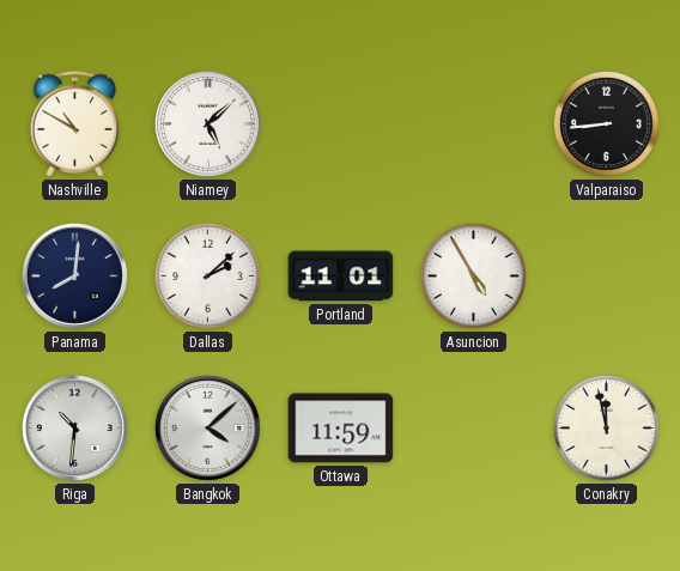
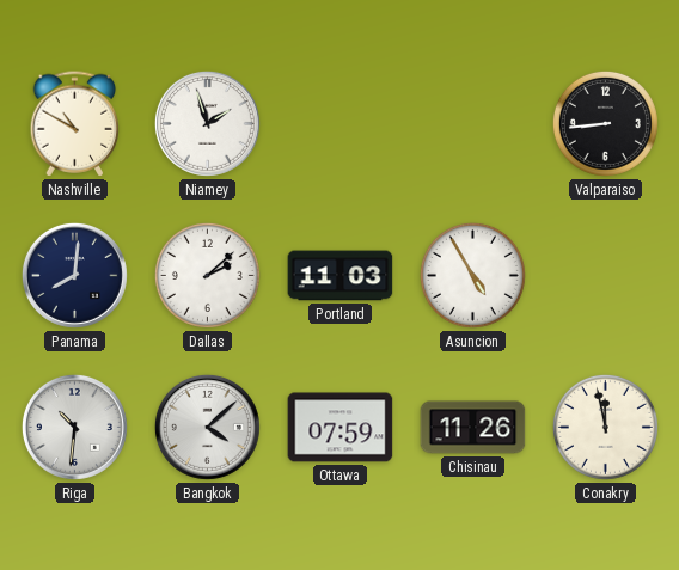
Niamey: 5:08 -> 1:57
Portland: 11:01 -> 11:03
Ottawa: 11:59 -> 07:59
Chisinau: none -> 11:26
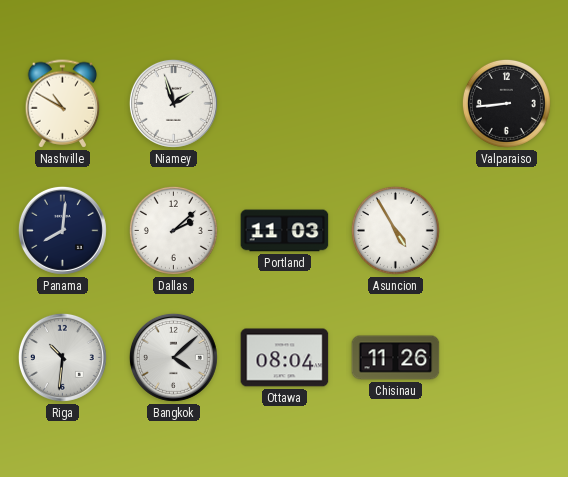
Ottawa: 07:59 -> 08:04
Conakry: 11:58 -> none
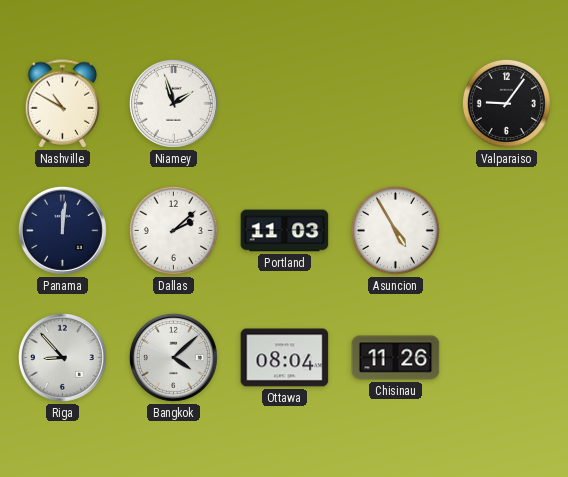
Valparaiso: 8:44 -> 9:06
Panama: 8:01 -> 12:01
Riga: 10:31 -> 8:53
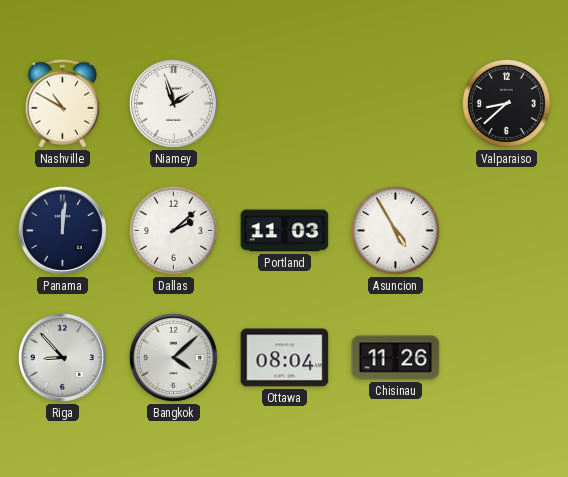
Valparaiso: 9:06 -> 8:38
